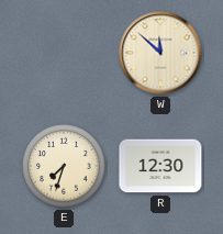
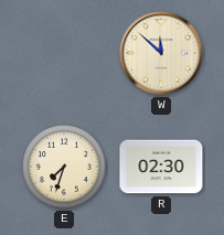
R: 12:30 -> 02:30
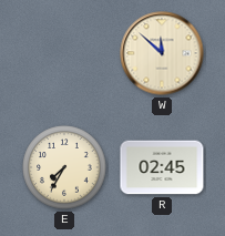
E: 7:33 -> 7:35
R: 02:30 -> 02:45
